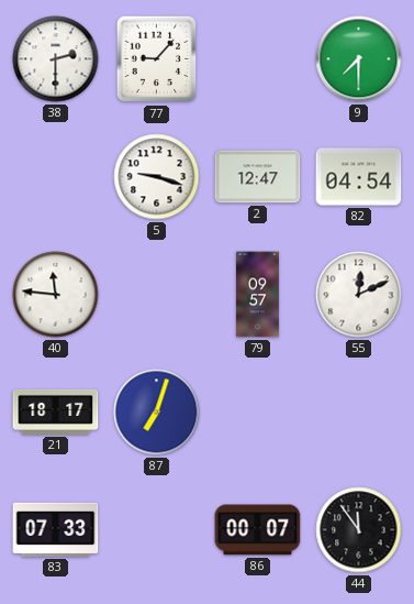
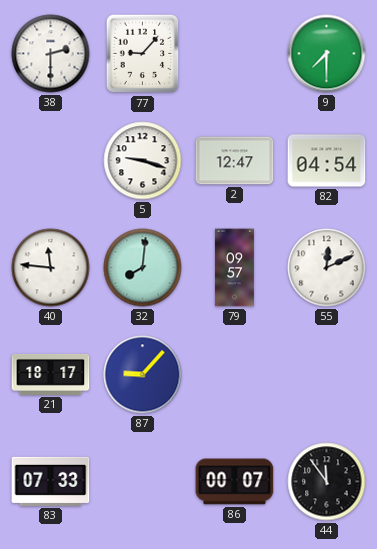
32: none -> 8:01
87: 7:03 -> 9:07
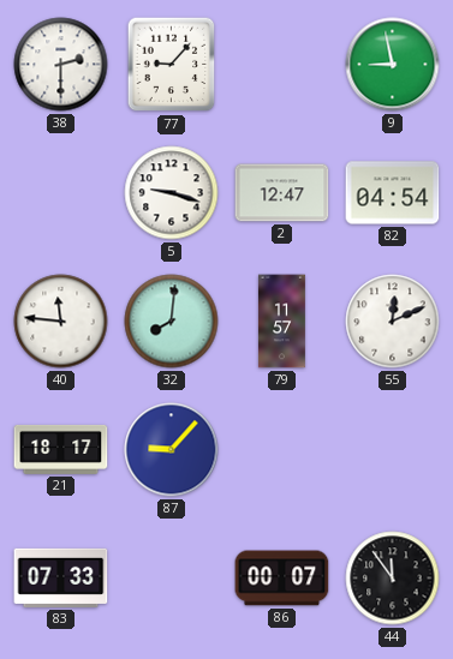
9: 7:30 -> 8:58
79: 09:57 -> 11:57
